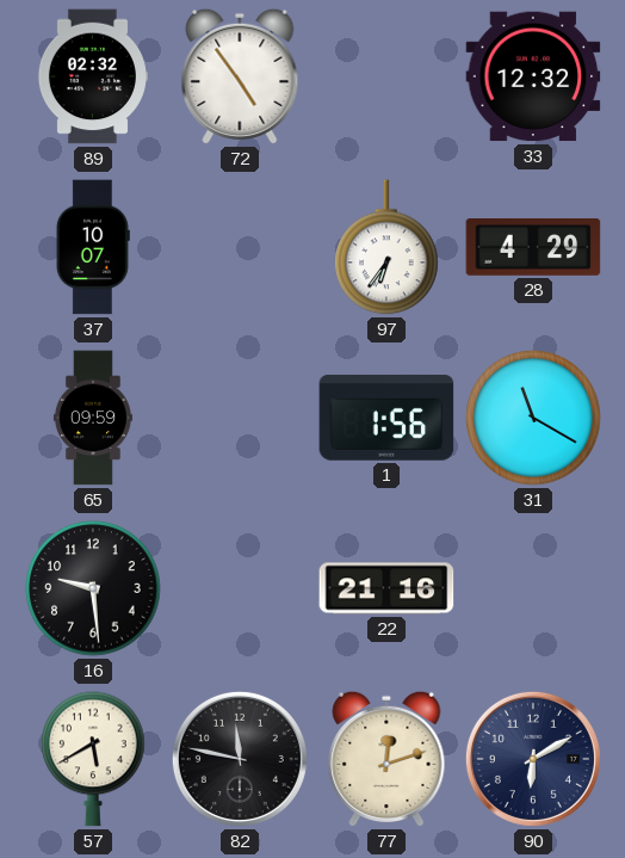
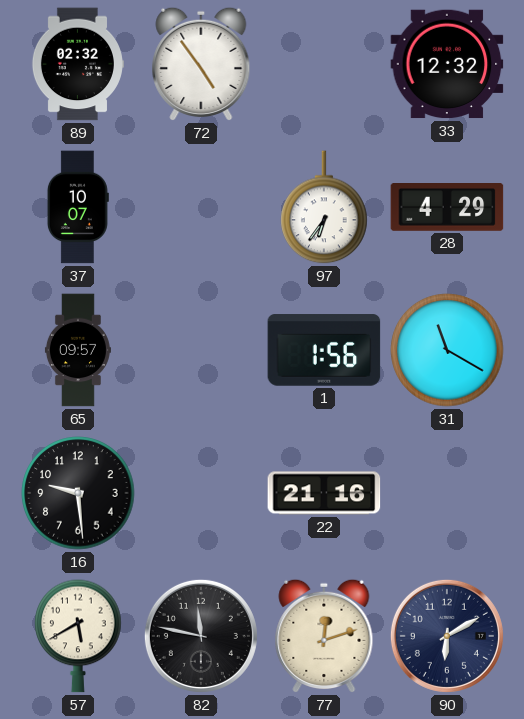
65: 09:59 -> 09:57
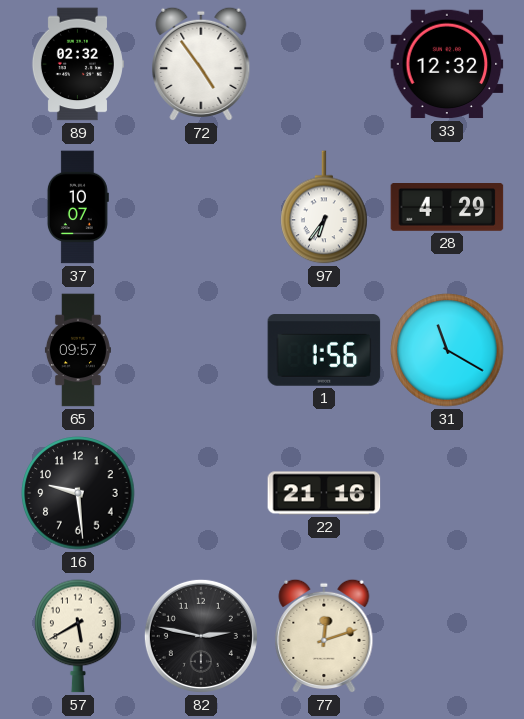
82: 11:47 -> 2:47
90: 6:10 -> none
